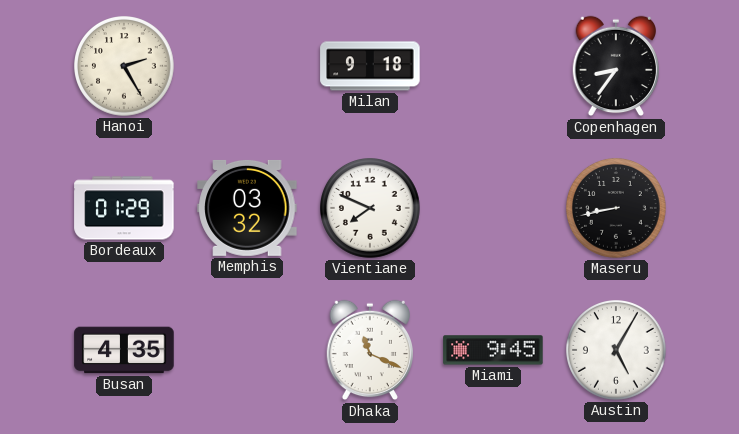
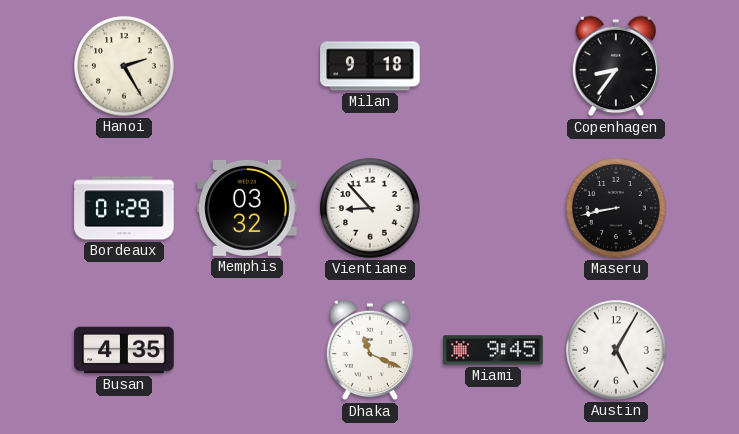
Vientiane: 7:49 -> 8:53
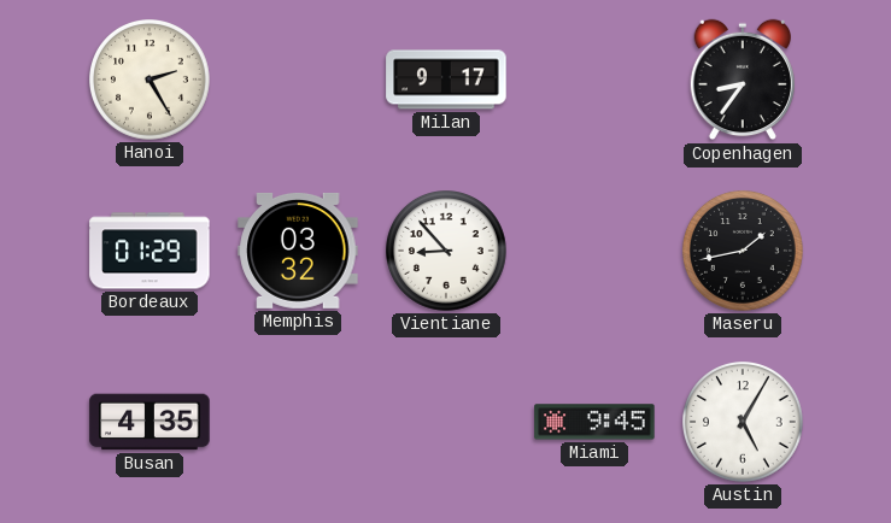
Milan: 9:18 -> 9:17
Maseru: 8:43 -> 1:43
Dhaka: 11:19 -> none
